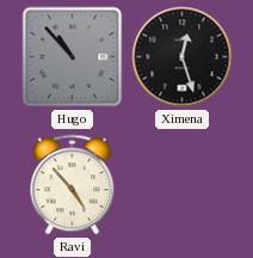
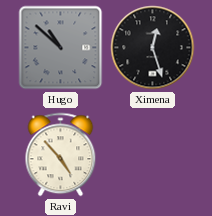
Hugo: 10:53 -> 10:52
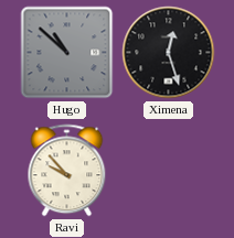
Ravi: 4:53 -> 9:53
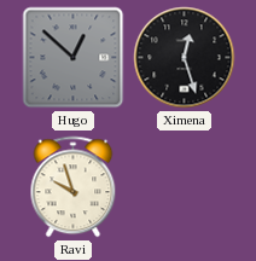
Hugo: 10:52 -> 12:52
Ravi: 9:53 -> 9:57
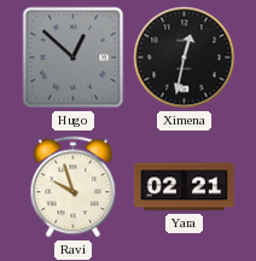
Ximena: 12:27 -> 12:32
Yara: none -> 02:21
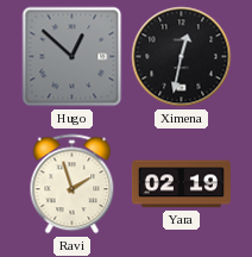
Ravi: 9:57 -> 1:57
Yara: 02:21 -> 02:19
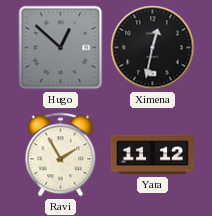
Ravi: 1:57 -> 1:55
Yara: 02:19 -> 11:12
